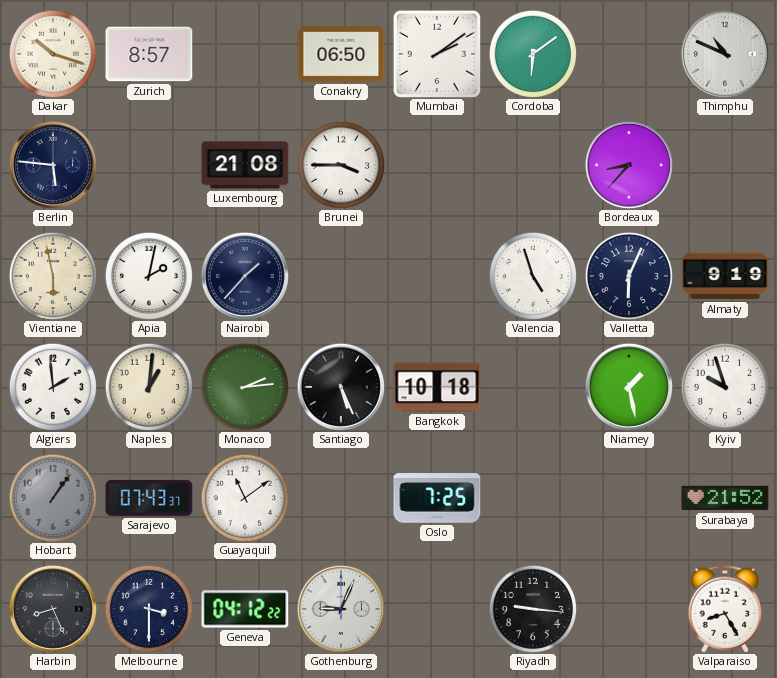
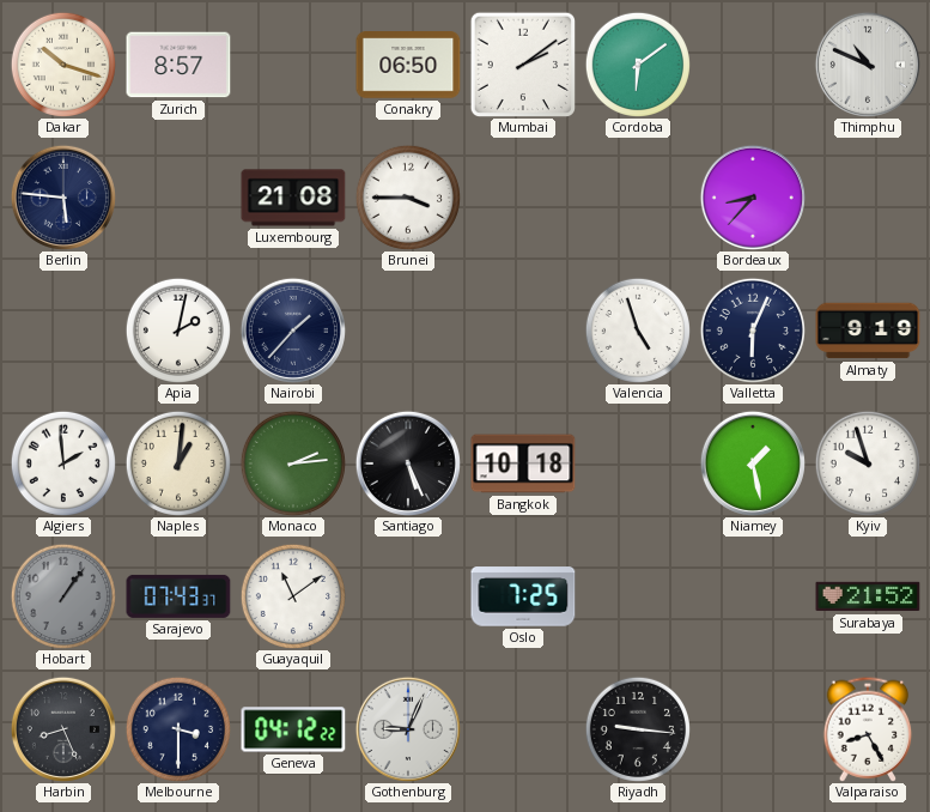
Vientiane: 5:58 -> none
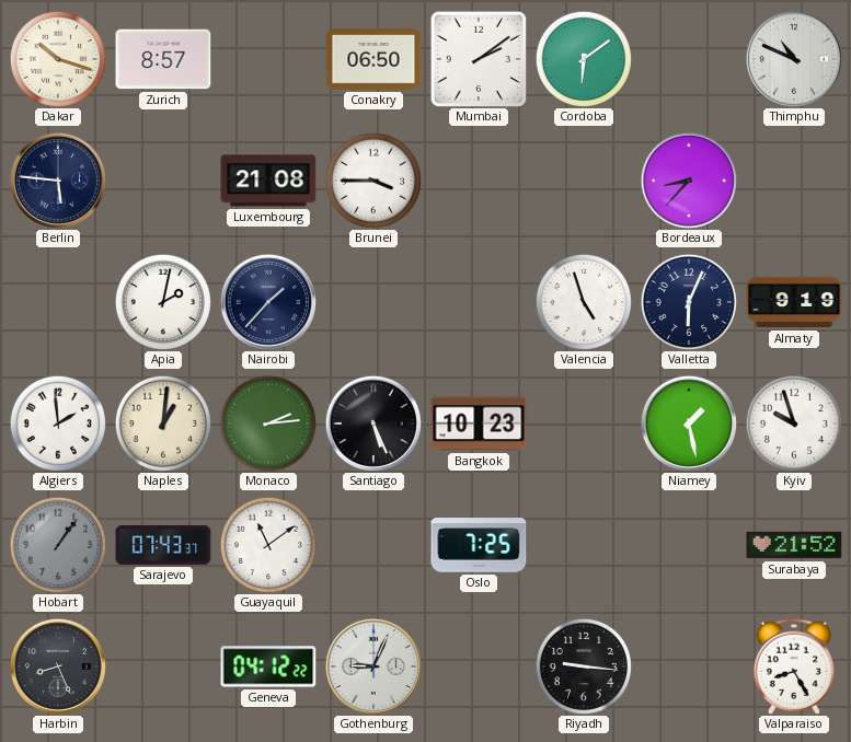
Bangkok: 10:18 -> 10:23
Melbourne: 3:30 -> none
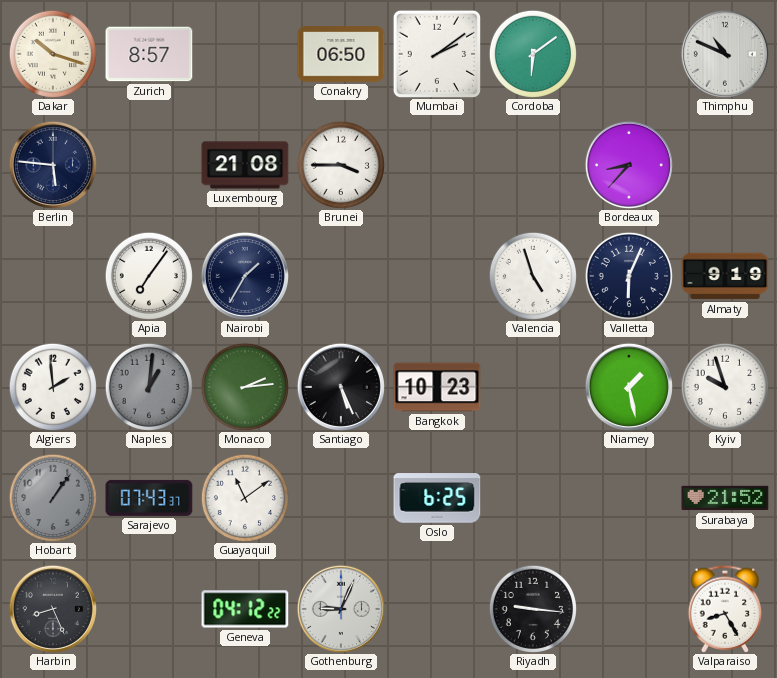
Apia: 2:02 -> 7:06
Nairobi: 1:37 -> 1:35
Naples dial: cream -> grey
Oslo: 7:25 -> 6:25
